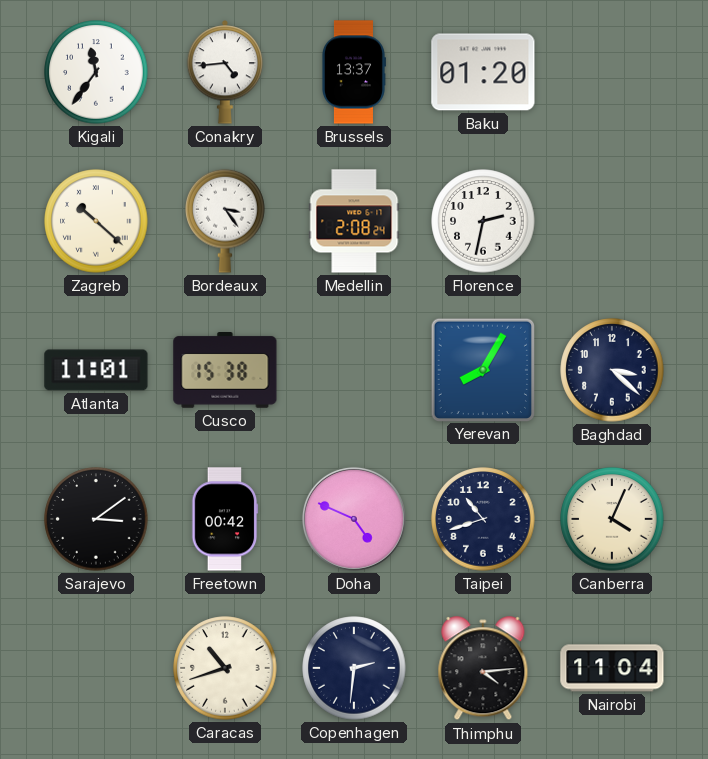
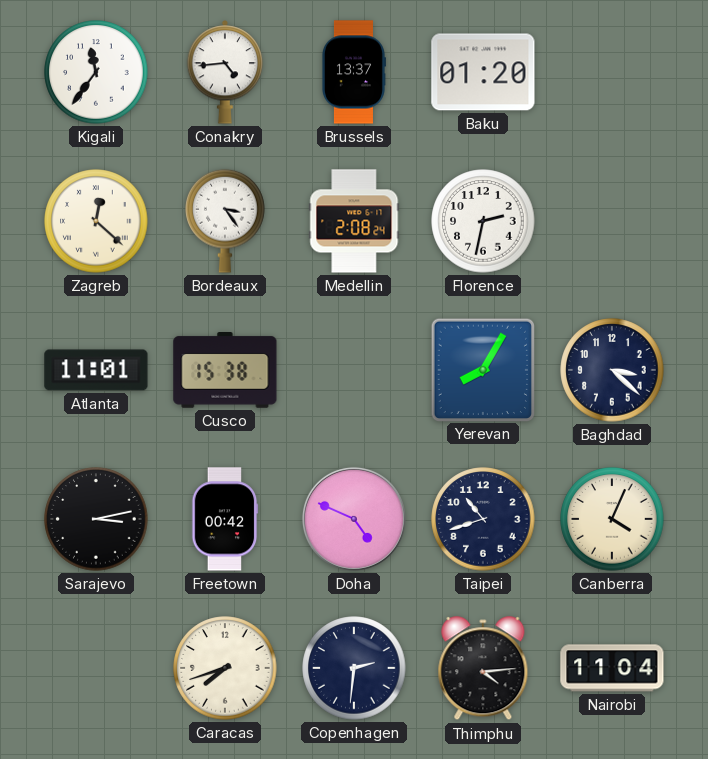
Zagreb: 10:22 -> 12:22
Sarajevo: 3:09 -> 3:13
Caracas: 10:42 -> 7:42
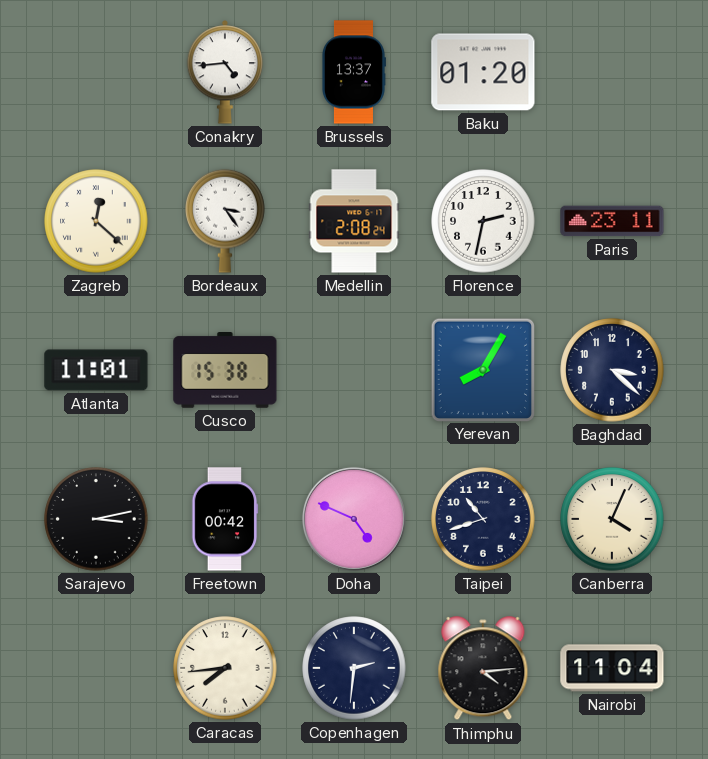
Kigali: 11:36 -> none
Paris: none -> 23:11
Caracas: 7:42 -> 7:44
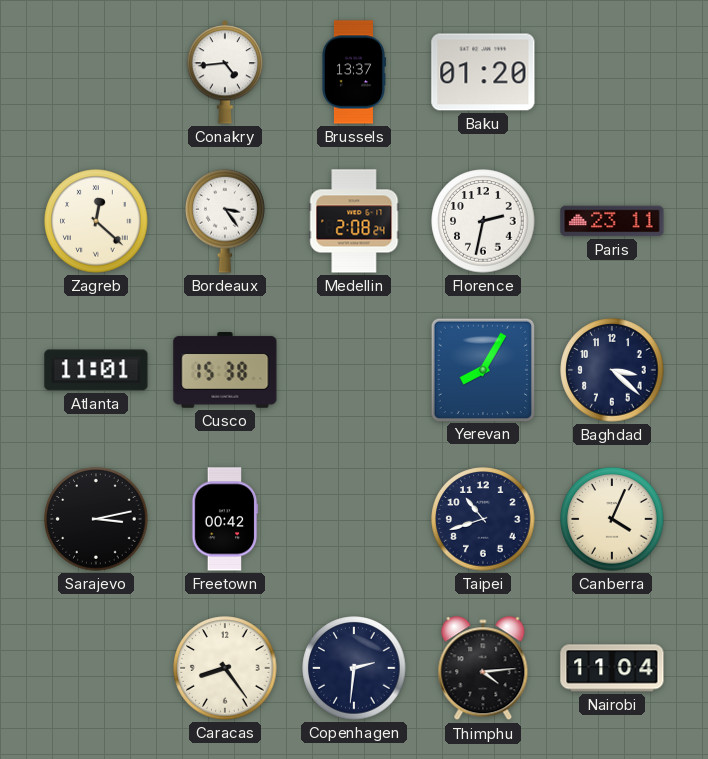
Doha: 4:49 -> none
Caracas: 7:44 -> 8:24
